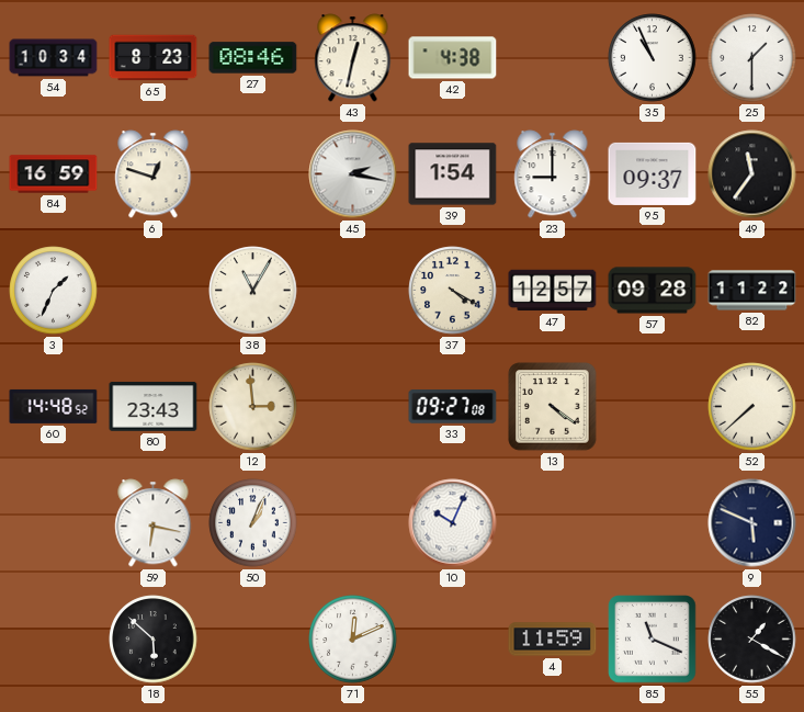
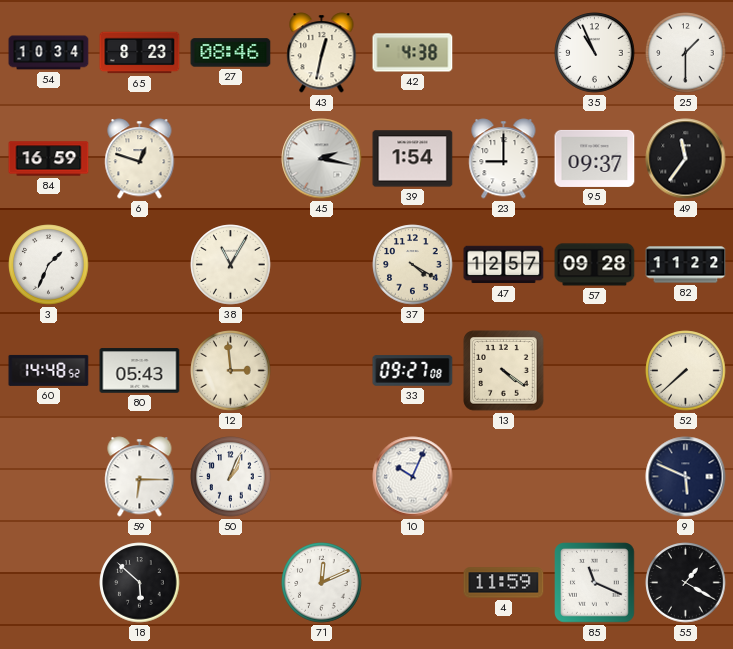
80: 23:43 -> 05:43
59: 6:17 -> 6:15
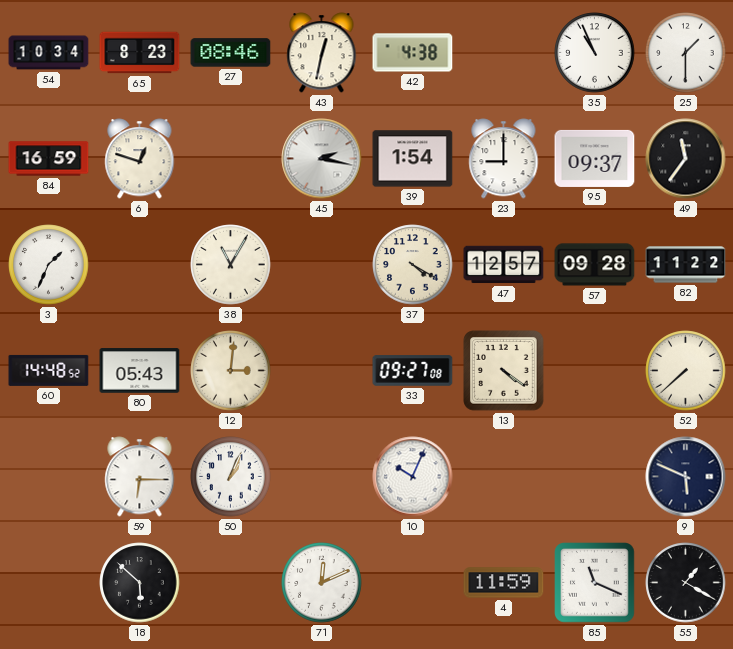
12: 2:59 -> 3:01
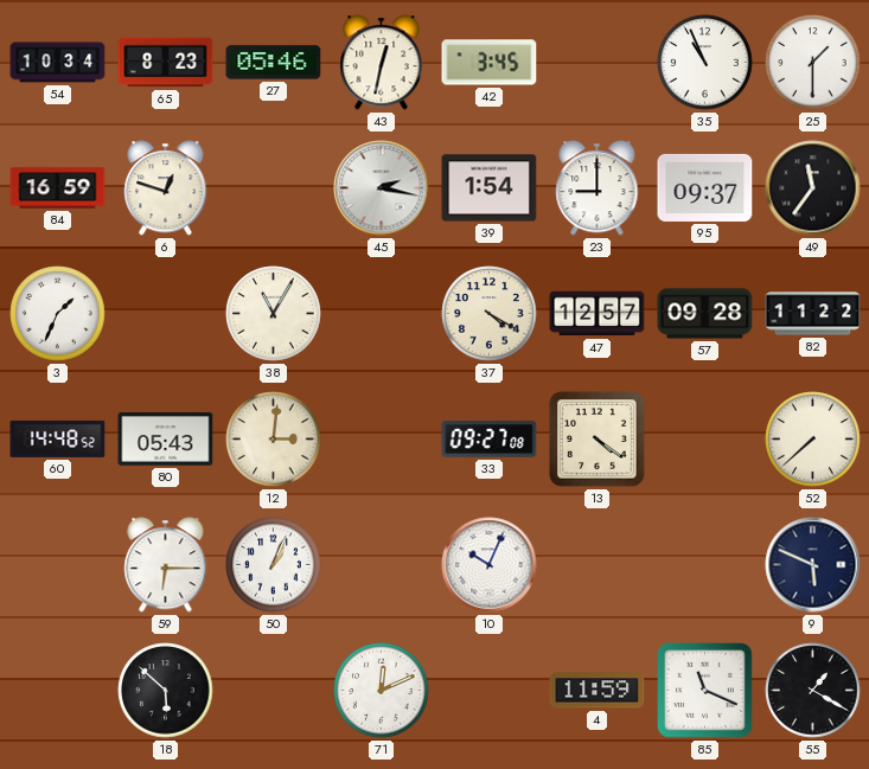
27: 08:46 -> 05:46
42: 4:38 -> 3:45
